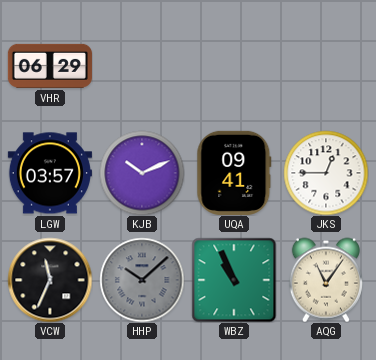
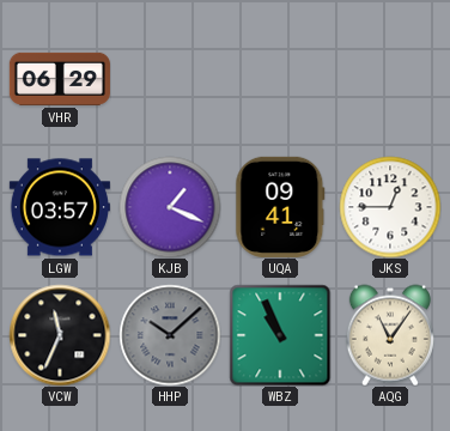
KJB: 10:11 -> 1:19
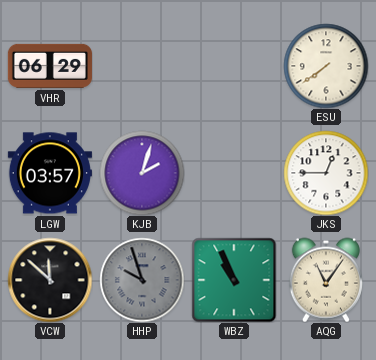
ESU: none -> 7:39
KJB: 1:19 -> 2:03
UQA: 09:41 -> none
VCW: 11:34 -> 11:52
HHP: 10:08 -> 9:57
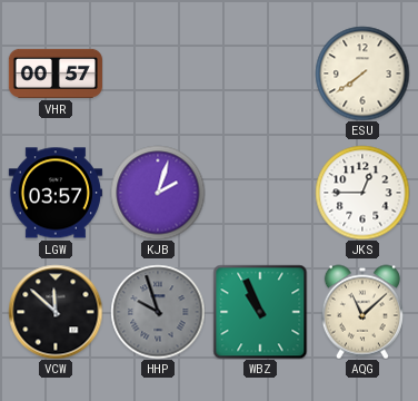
VHR: 06:29 -> 00:57
AQG: 11:06 -> 11:08
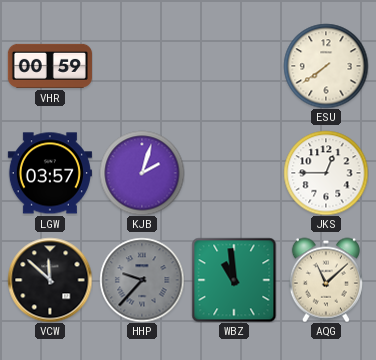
VHR: 00:57 -> 00:59
HHP: 9:57 -> 9:37
WBZ: 10:56 -> 10:59
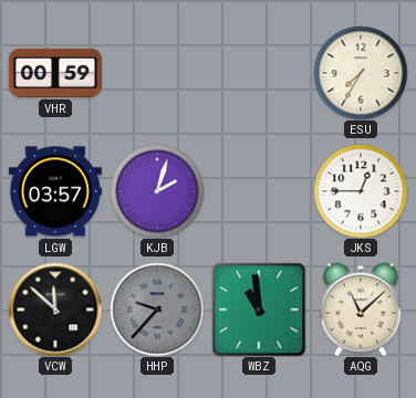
ESU: 7:39 -> 7:35
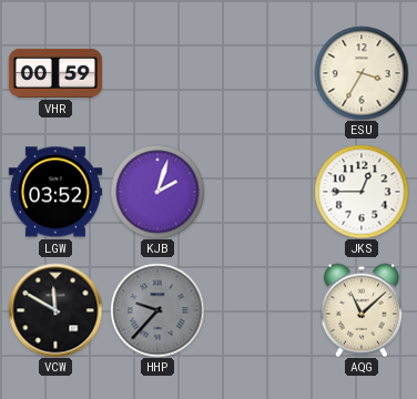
ESU: 7:35 -> 3:35
LGW: 03:57 -> 03:52
VCW: 11:52 -> 11:50
WBZ: 10:59 -> none
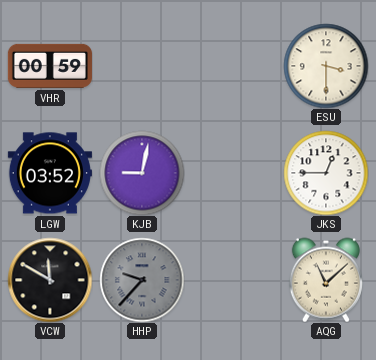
ESU: 3:35 -> 3:30
KJB: 2:03 -> 9:02
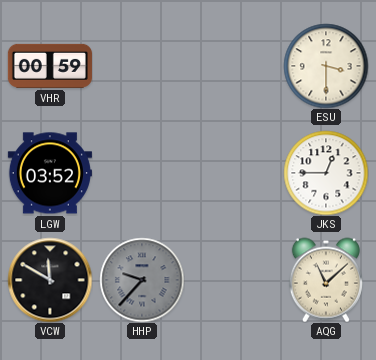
KJB: 9:02 -> none
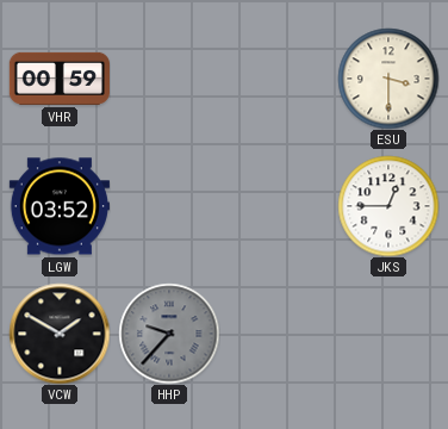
VCW: 11:50 -> 1:50
AQG: 11:08 -> none
